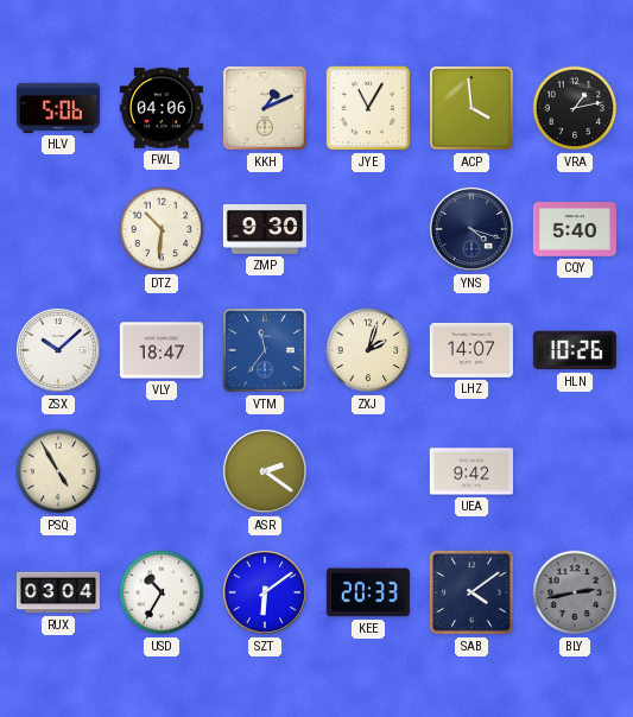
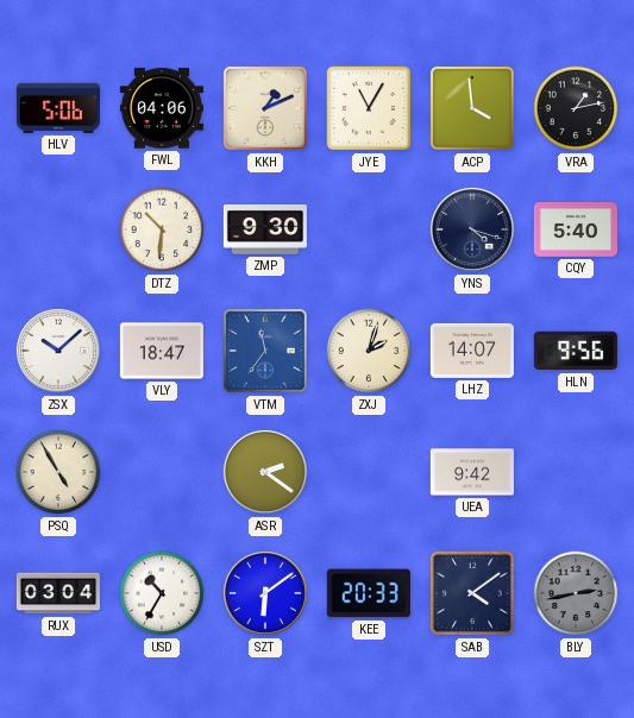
HLN: 10:26 -> 9:56
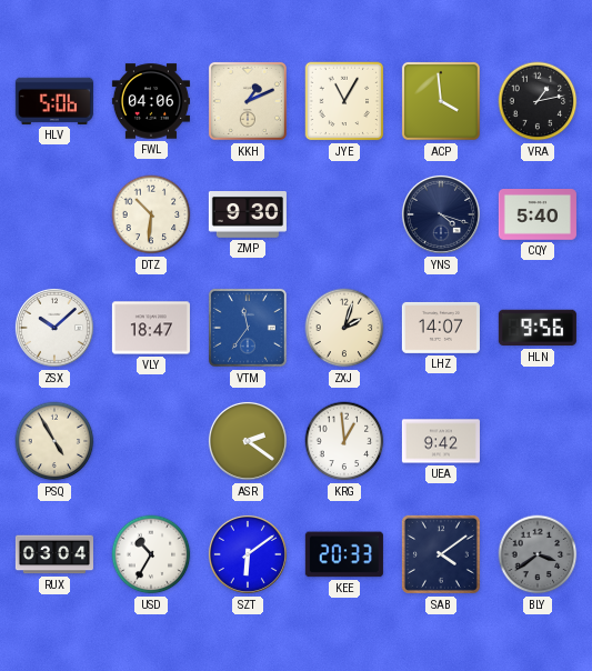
KRG: none -> 12:59
BLY: 2:43 -> 3:39
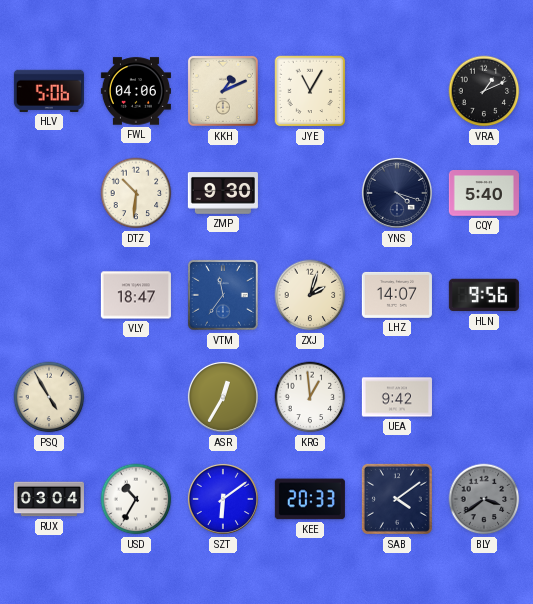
ACP: 3:59 -> none
VRA: 1:13 -> 1:11
ZSX: 10:08 -> none
ASR: 2:21 -> 12:35
